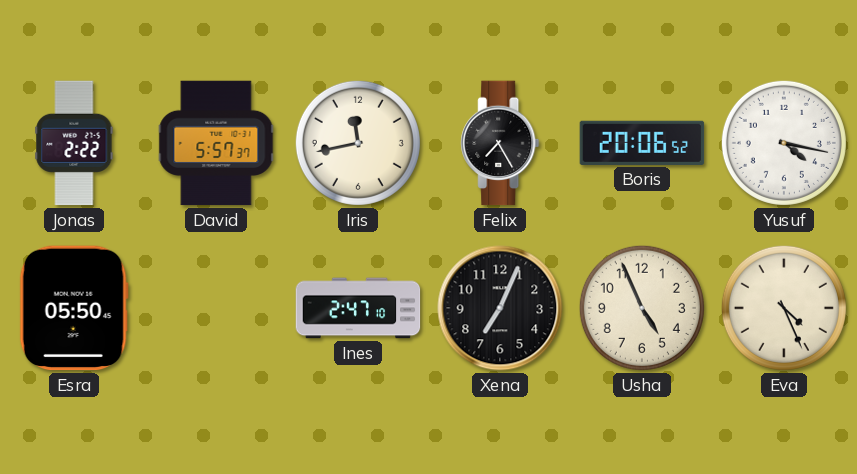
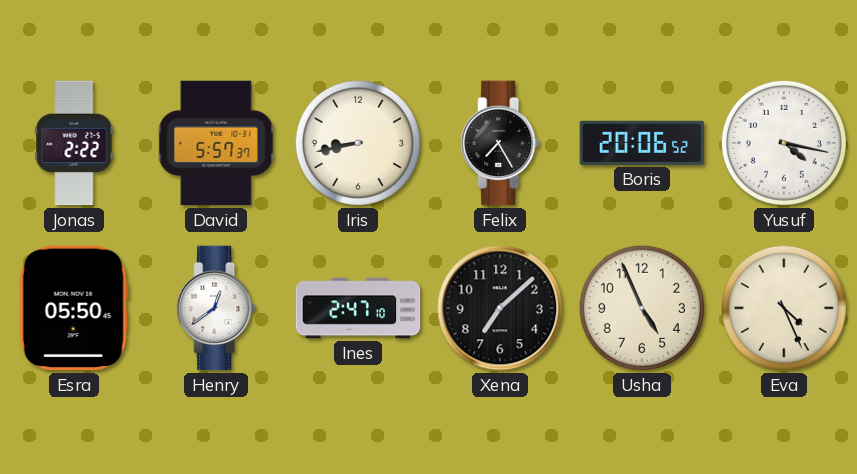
Iris: 11:43 -> 8:43
Henry: none -> 12:39
Xena: 7:04 -> 7:08
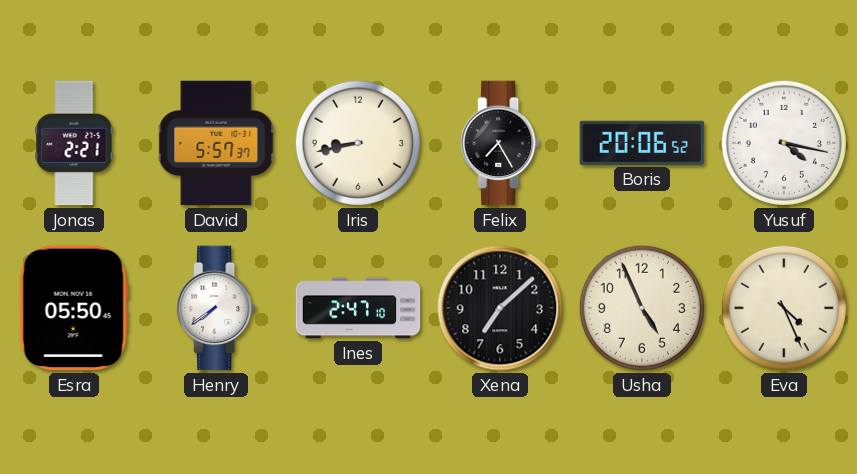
Jonas: 2:22 -> 2:21
Henry: 12:39 -> 7:39
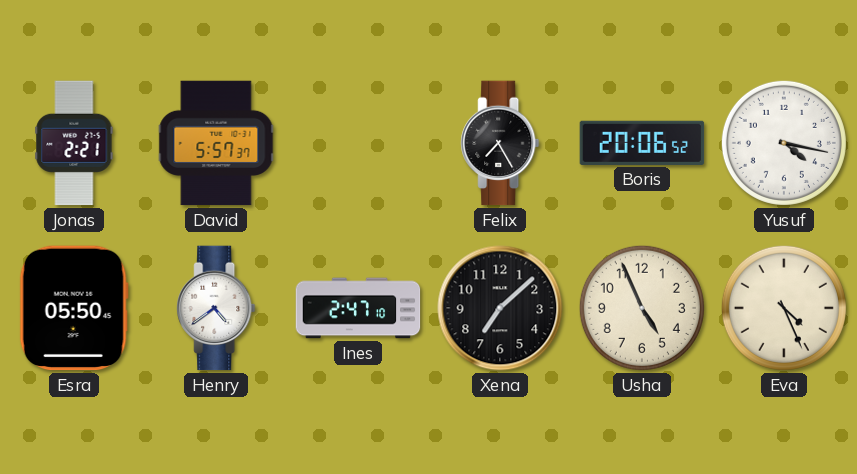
Iris: 8:43 -> none
Henry: 7:39 -> 4:39
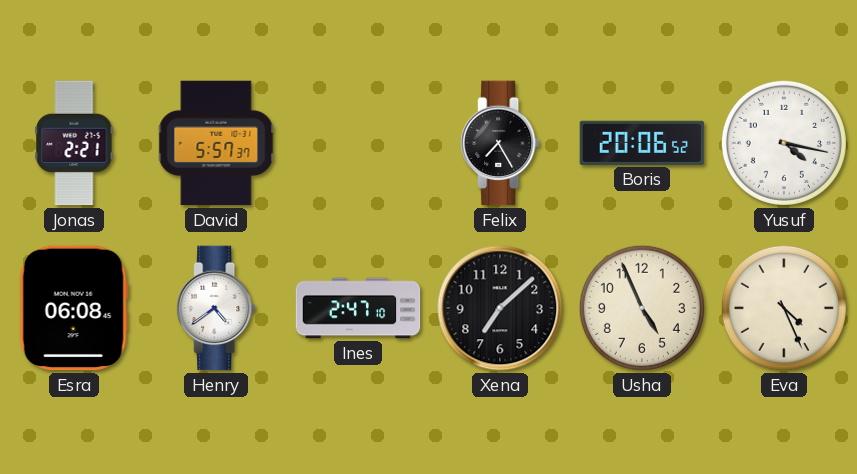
Esra: 05:50 -> 06:08
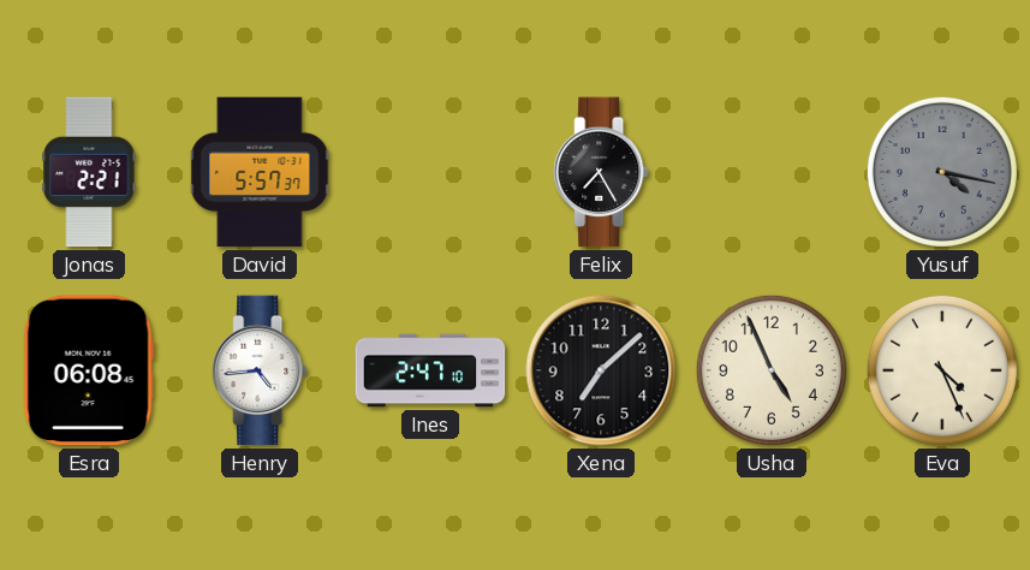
Boris: 20:06 -> none
Yusuf dial: white -> grey
Henry: 4:39 -> 4:44
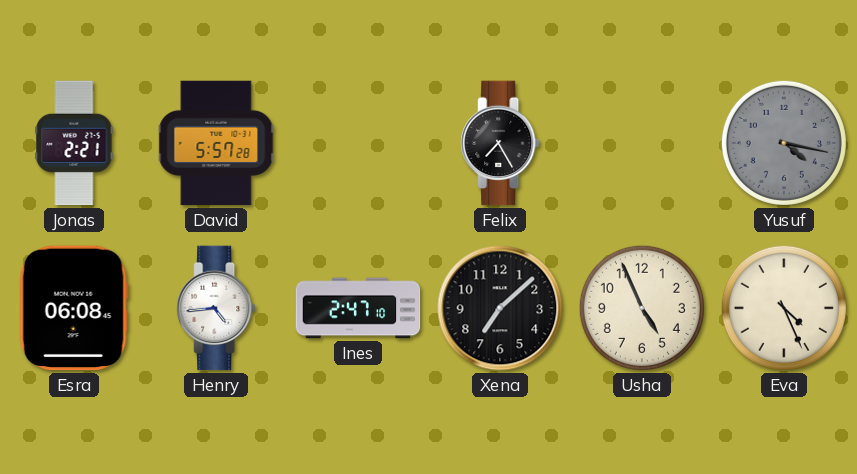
David: 5:57:37 -> 5:57:28
